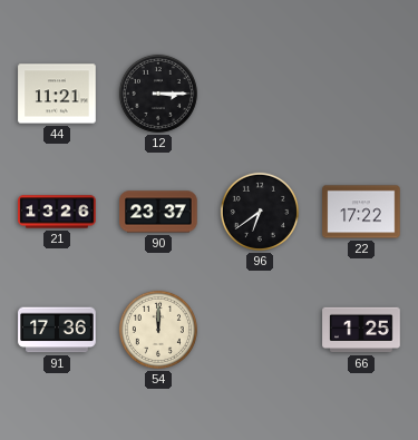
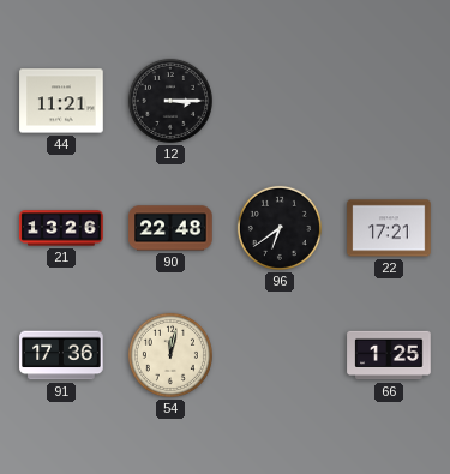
90: 23:37 -> 22:48
22: 17:22 -> 17:21
54: 12:00 -> 12:02
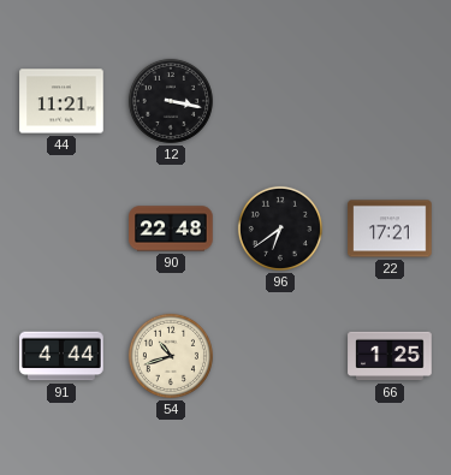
12: 3:15 -> 3:17
21: 13:26 -> none
91: 17:36 -> 4:44
54: 12:02 -> 10:42
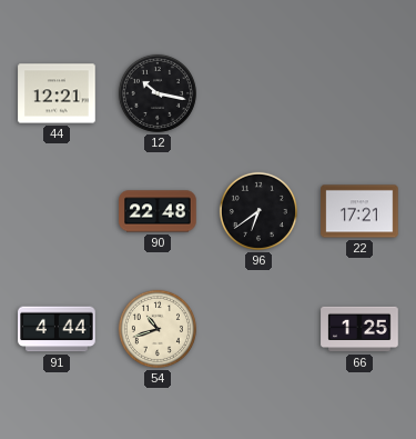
44: 11:21 -> 12:21
12: 3:17 -> 10:17
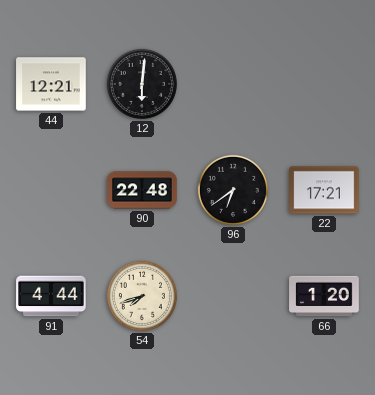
12: 10:17 -> 6:01
54: 10:42 -> 7:42
66: 1:25 -> 1:20
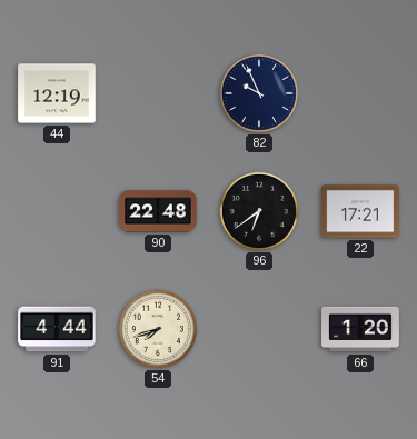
44: 12:21 -> 12:19
12: 6:01 -> none
82: none -> 9:56
